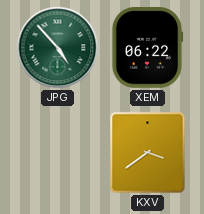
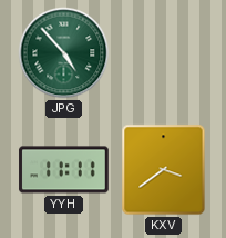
XEM: 06:22 -> none
YYH: none -> 11:11
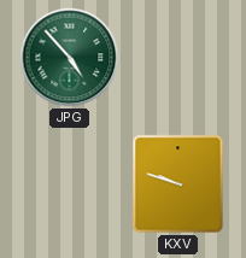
YYH: 11:11 -> none
KXV: 3:39 -> 9:48
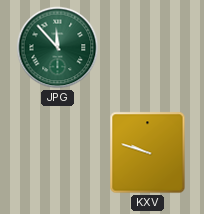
JPG: 4:53 -> 11:53
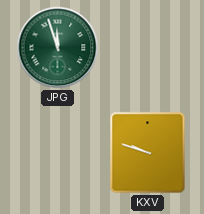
JPG: 11:53 -> 11:57
